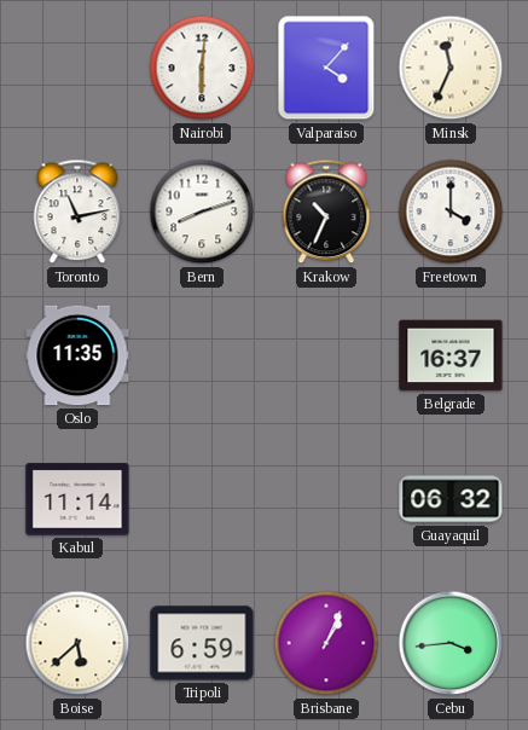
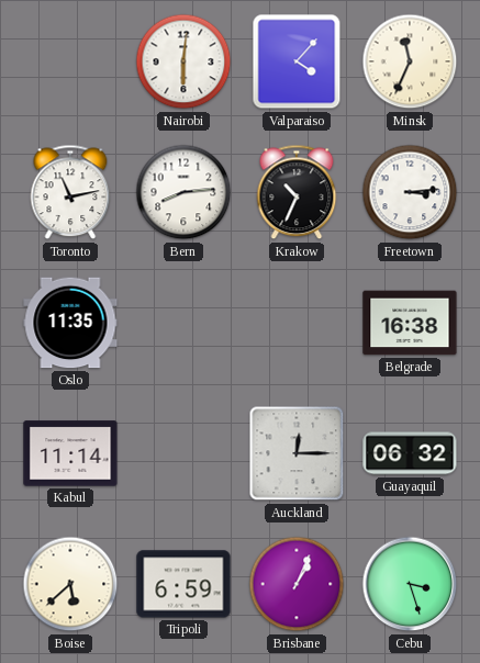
Bern: 8:12 -> 8:14
Freetown: 4:00 -> 3:14
Belgrade: 16:37 -> 16:38
Auckland: none -> 12:15
Cebu: 3:44 -> 3:27
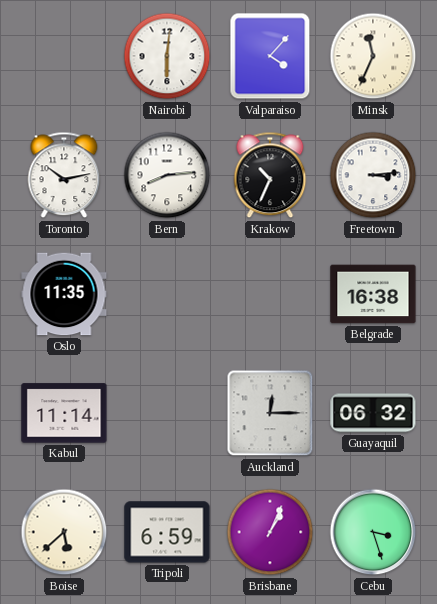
Toronto: 11:13 -> 10:13
